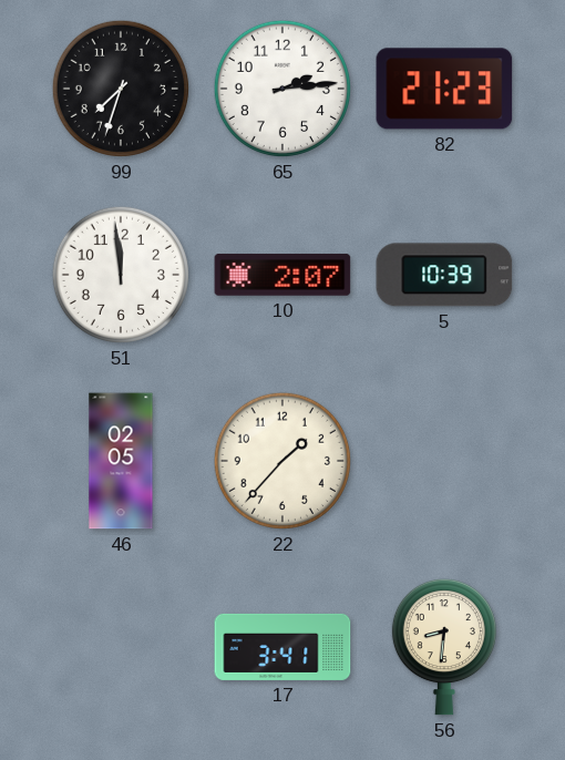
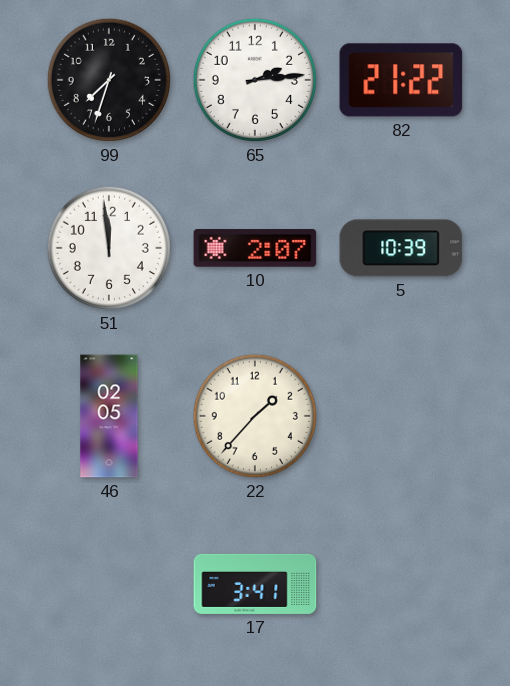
82: 21:23 -> 21:22
56: 8:31 -> none
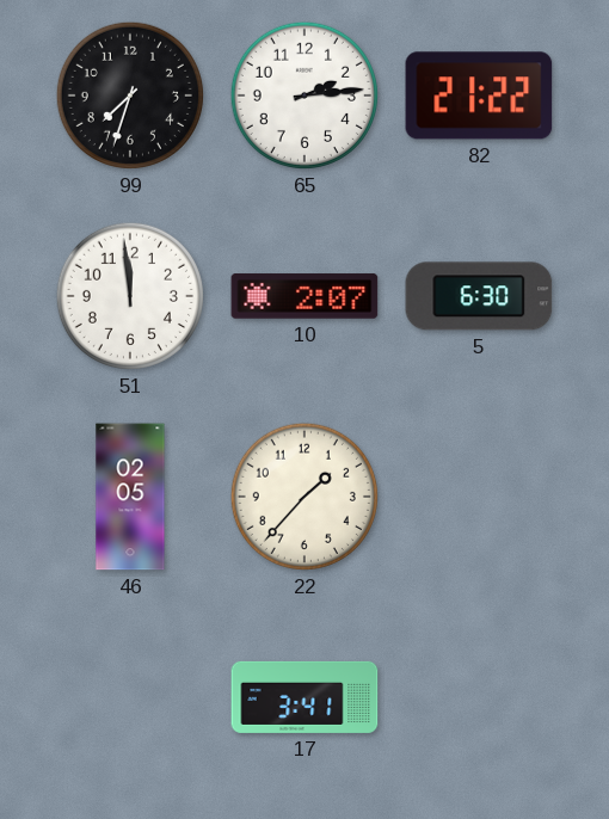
5: 10:39 -> 6:30
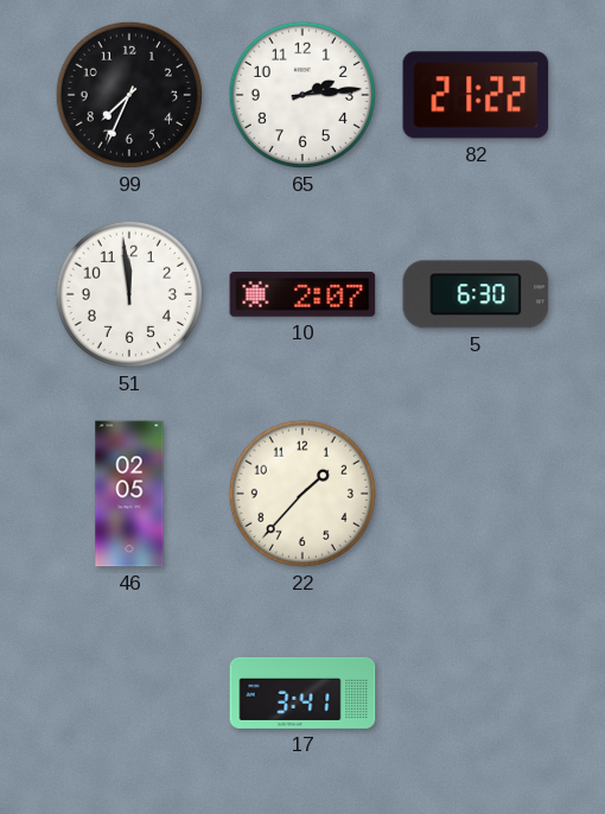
99: 7:33 -> 7:34
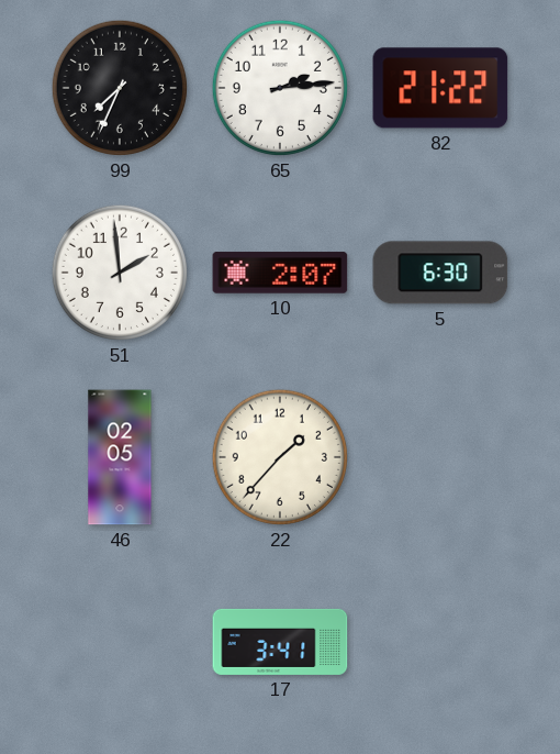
51: 11:59 -> 1:59
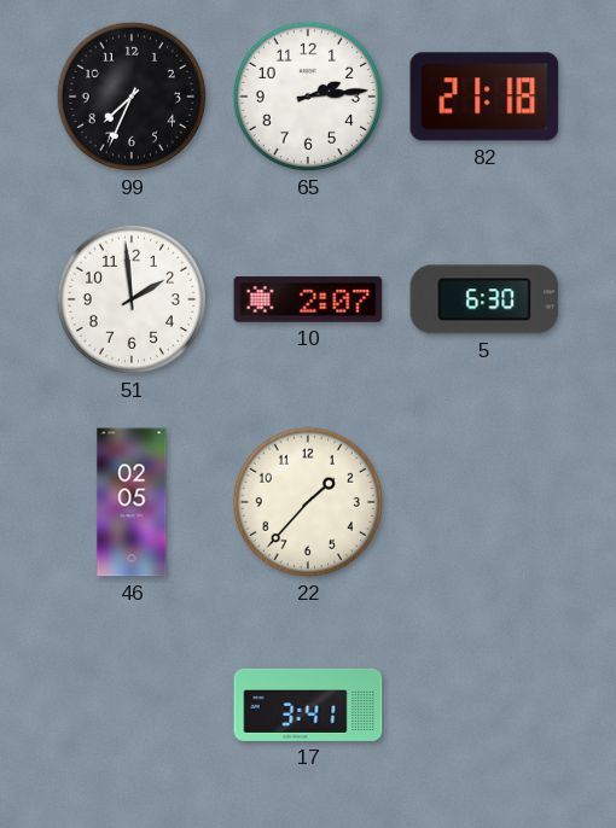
82: 21:22 -> 21:18
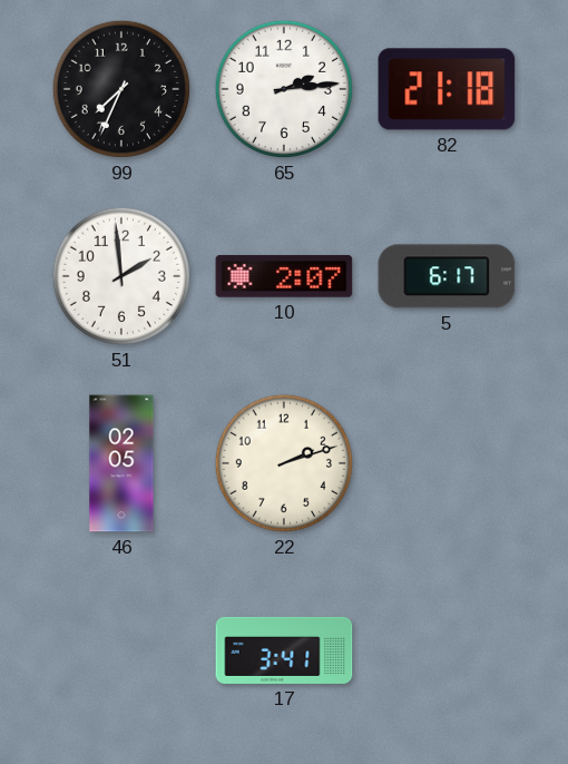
5: 6:30 -> 6:17
22: 1:37 -> 2:12
